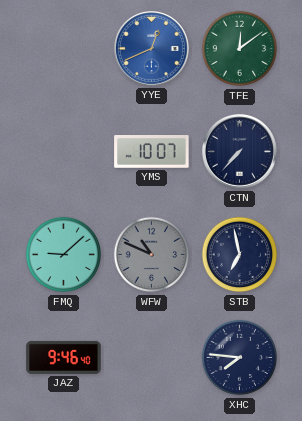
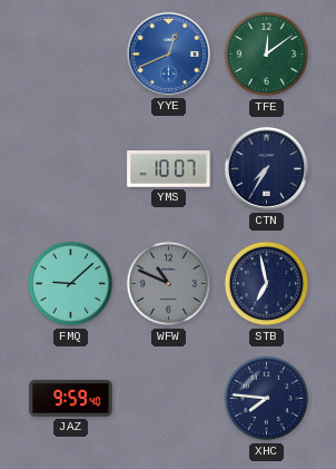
CTN: 7:37 -> 7:35
JAZ: 9:46 -> 9:59
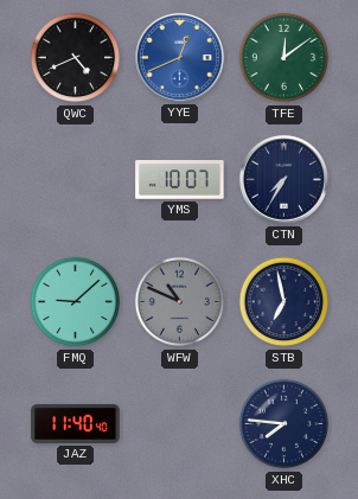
QWC: none -> 4:41
JAZ: 9:59 -> 11:40
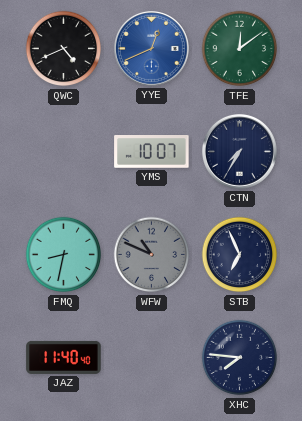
FMQ: 9:08 -> 8:32
STB: 6:58 -> 6:56
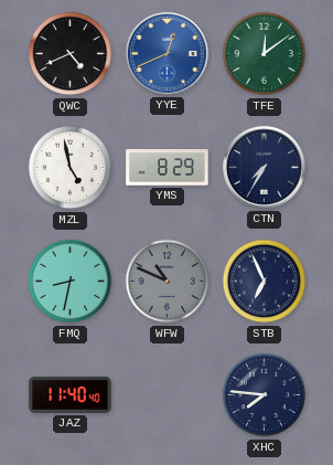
MZL: none -> 4:58
YMS: 10:07 -> 8:29
